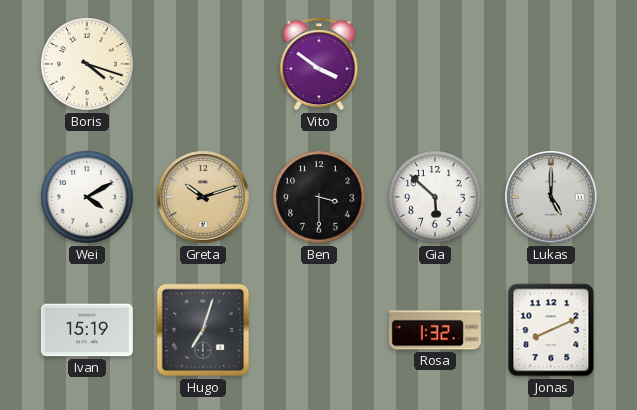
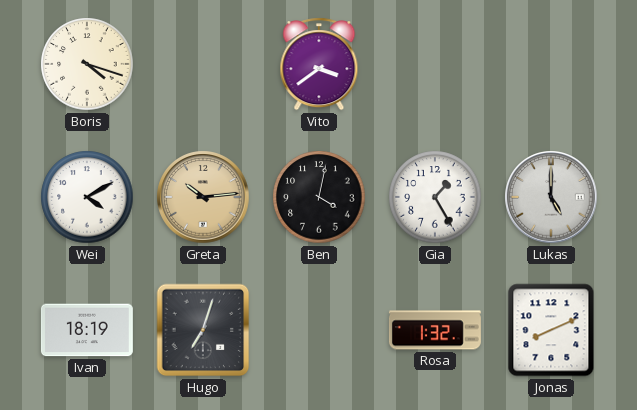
Vito: 3:51 -> 3:39
Greta: 10:12 -> 10:14
Ben: 3:30 -> 4:02
Gia: 5:52 -> 1:25
Ivan: 15:19 -> 18:19
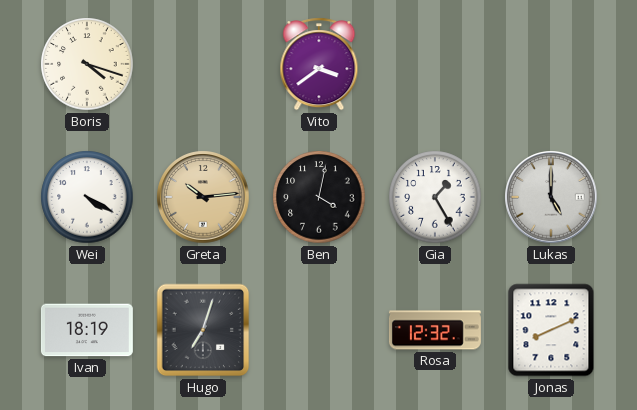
Wei: 4:10 -> 4:20
Rosa: 1:32 -> 12:32
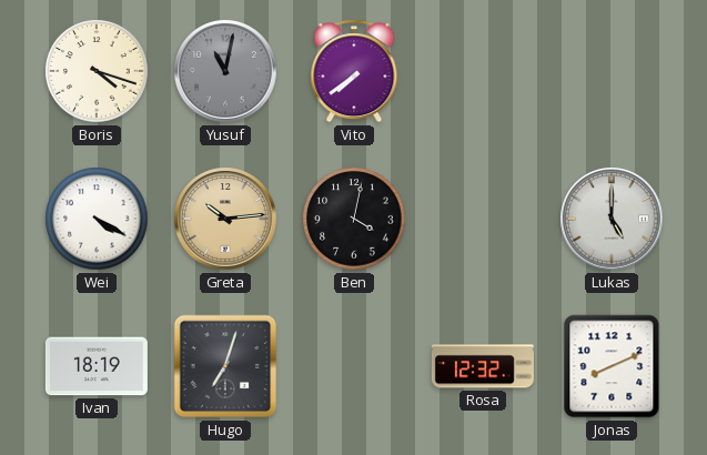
Yusuf: none -> 11:02
Vito: 3:39 -> 7:39
Gia: 1:25 -> none
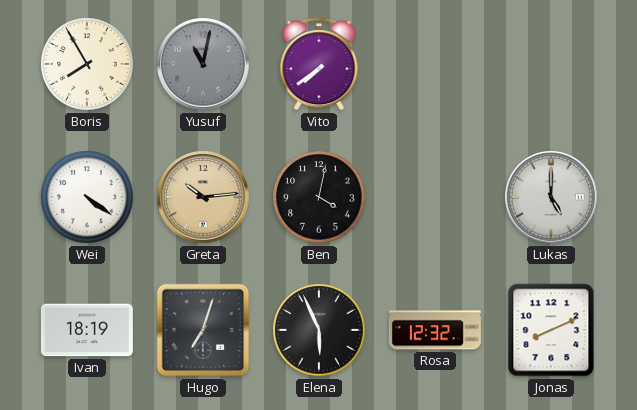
Boris: 4:18 -> 7:55
Wei: 4:20 -> 4:21
Elena: none -> 5:56
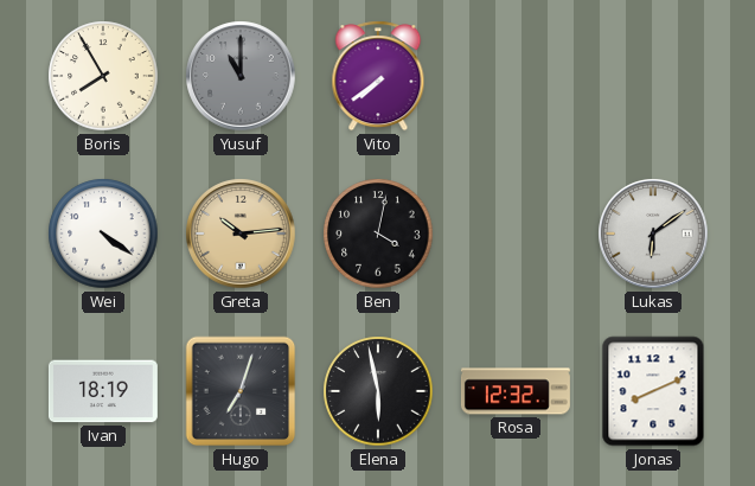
Yusuf: 11:02 -> 11:00
Lukas: 5:00 -> 6:09
Elena: 5:56 -> 5:58
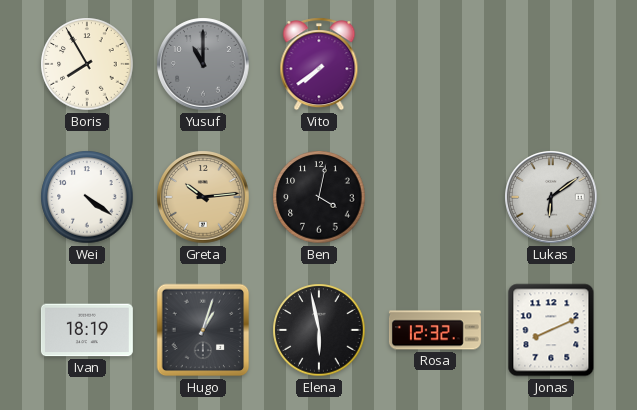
Hugo: 7:03 -> 1:03
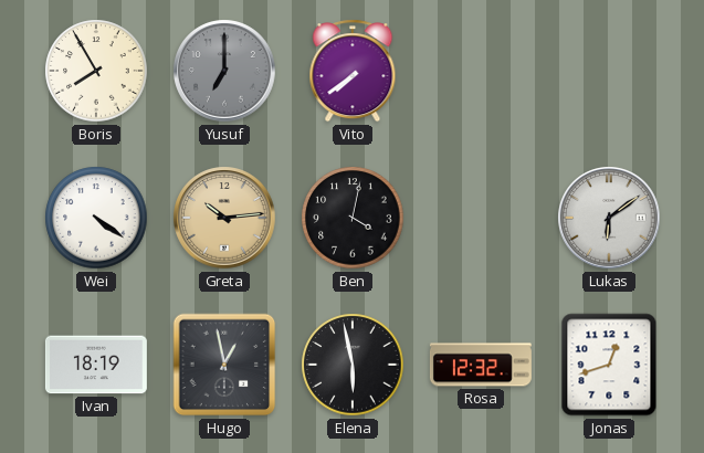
Yusuf: 11:00 -> 7:00
Hugo: 1:03 -> 12:58
Jonas: 8:11 -> 12:42
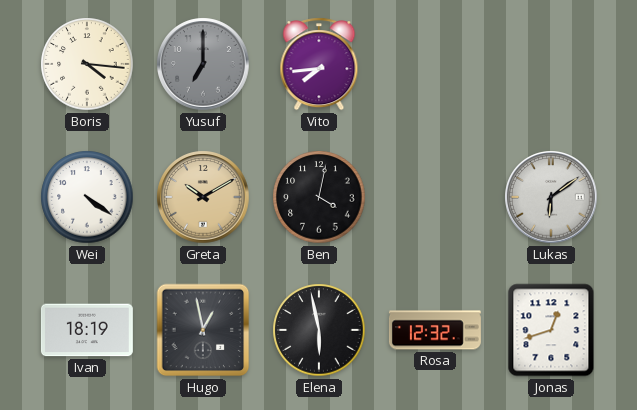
Boris: 7:55 -> 4:16
Vito: 7:39 -> 7:44
Greta: 10:14 -> 10:10
